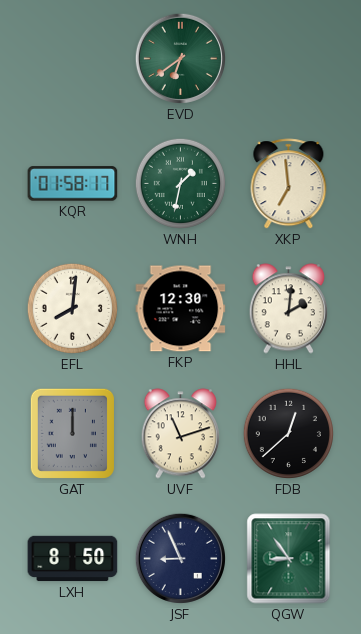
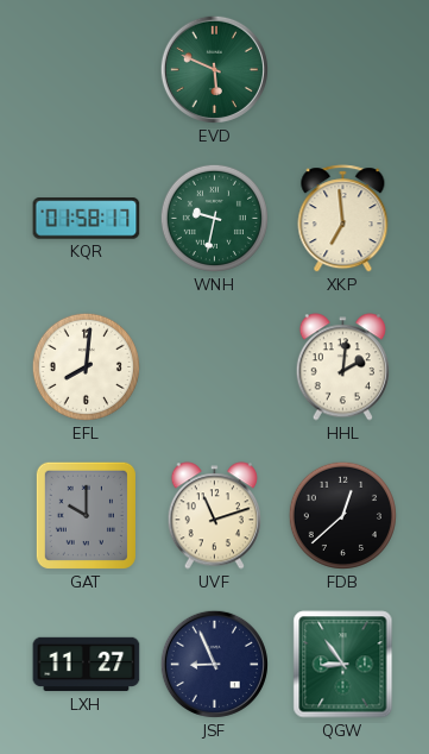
EVD: 6:39 -> 5:49
WNH: 1:32 -> 9:32
FKP: 12:30 -> none
GAT: 12:00 -> 10:00
LXH: 8:50 -> 11:27
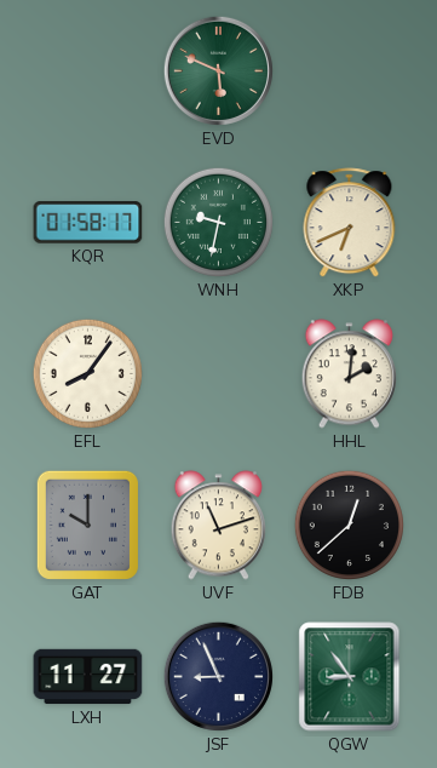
XKP: 6:59 -> 6:41
EFL: 8:01 -> 8:06
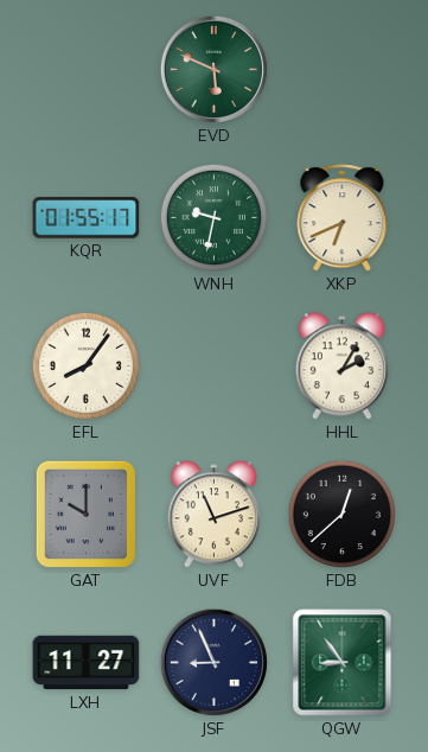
KQR: 01:58 -> 01:55
HHL: 2:01 -> 2:05
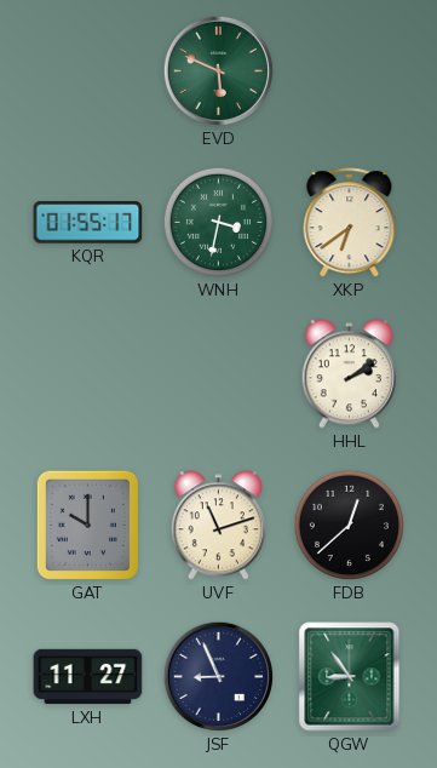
WNH: 9:32 -> 3:32
XKP: 6:41 -> 6:39
EFL: 8:06 -> none
HHL: 2:05 -> 2:09
